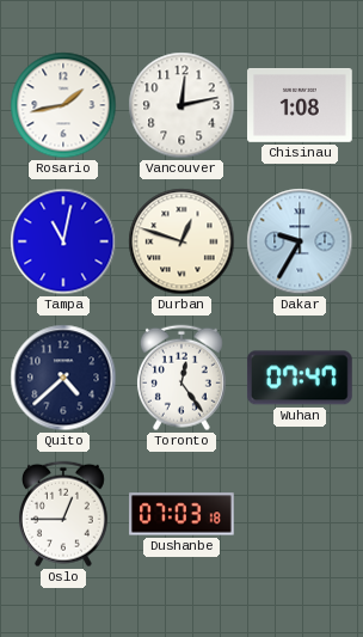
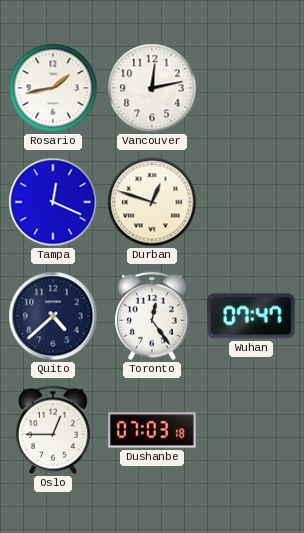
Chisinau: 1:08 -> none
Tampa: 11:02 -> 12:19
Dakar: 9:35 -> none
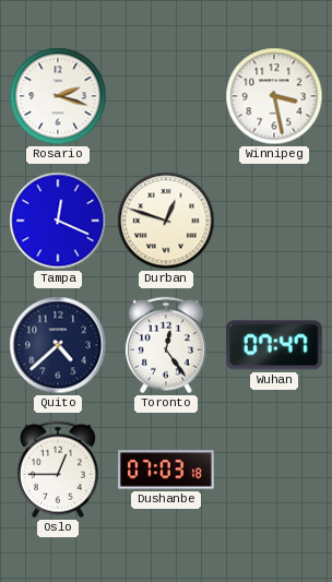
Rosario: 1:43 -> 2:18
Vancouver: 12:13 -> none
Winnipeg: none -> 3:28
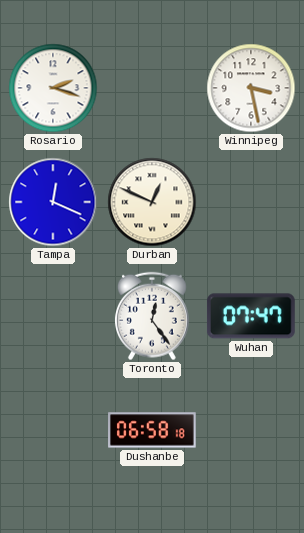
Durban: 12:48 -> 12:49
Quito: 4:38 -> none
Oslo: 12:45 -> none
Dushanbe: 07:03 -> 06:58
